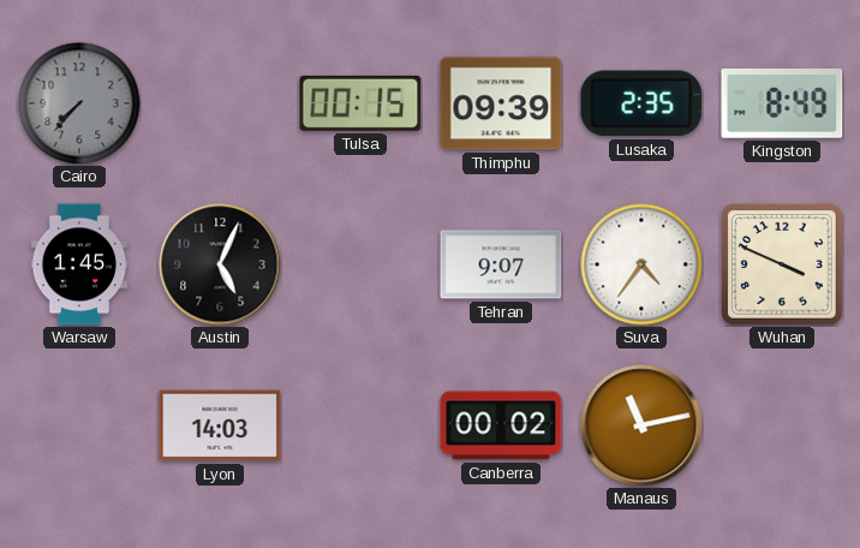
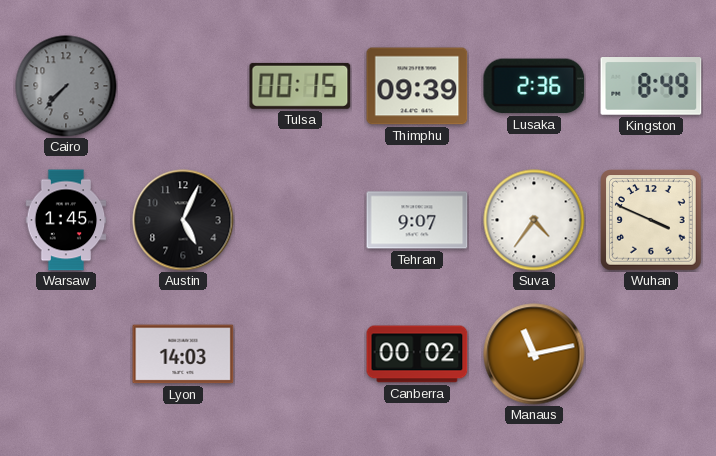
Lusaka: 2:35 -> 2:36
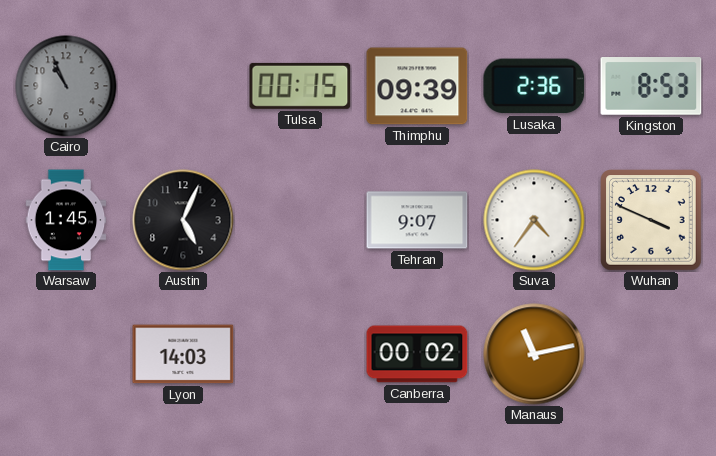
Cairo: 7:37 -> 10:56
Kingston: 8:49 -> 8:53
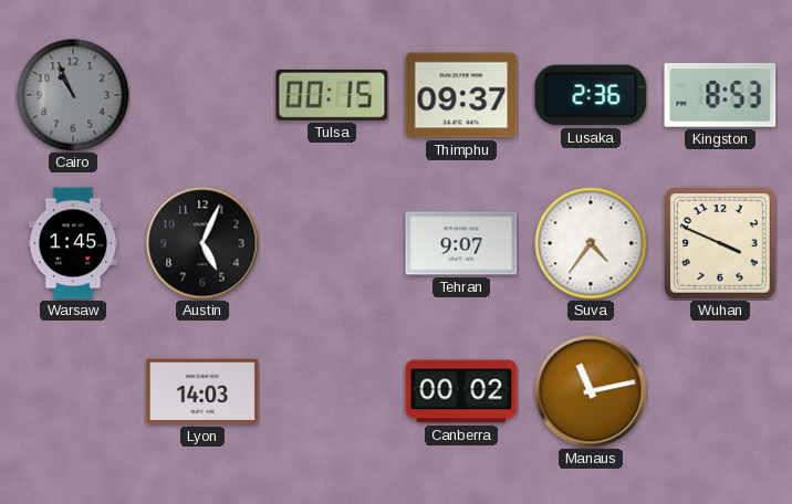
Thimphu: 09:39 -> 09:37
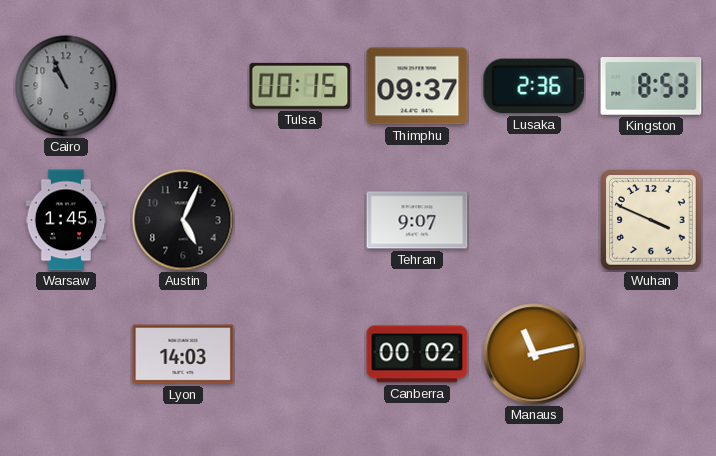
Suva: 4:36 -> none
